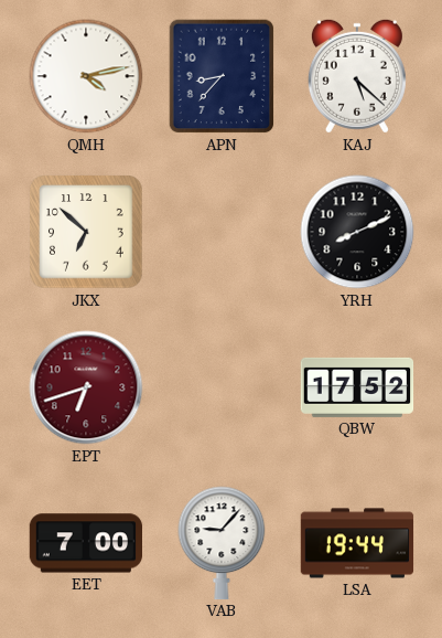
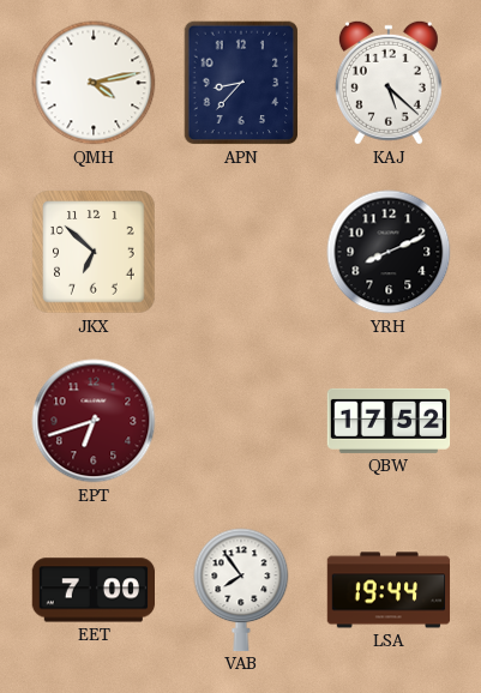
VAB: 9:07 -> 7:54
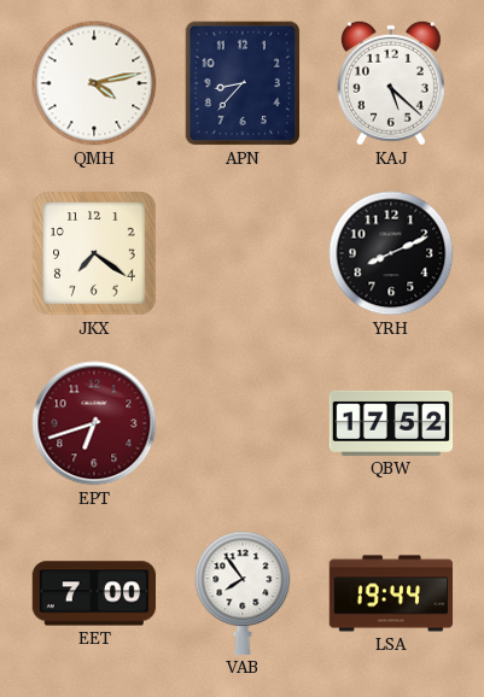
JKX: 6:52 -> 7:21
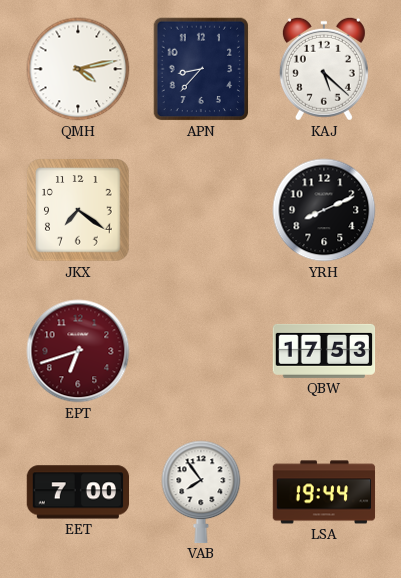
QBW: 17:52 -> 17:53
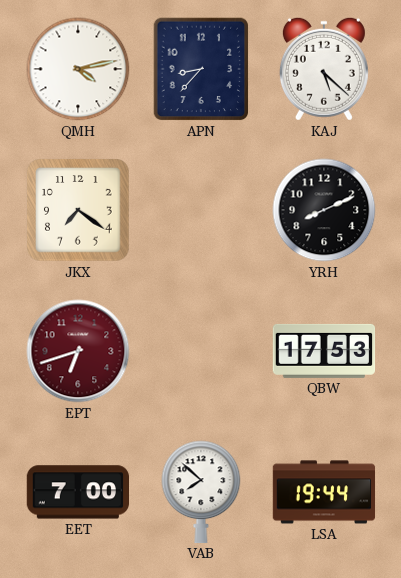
VAB: 7:54 -> 7:52
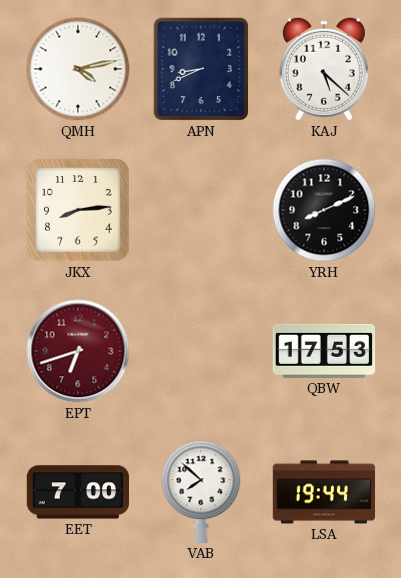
APN: 8:37 -> 8:41
JKX: 7:21 -> 8:14
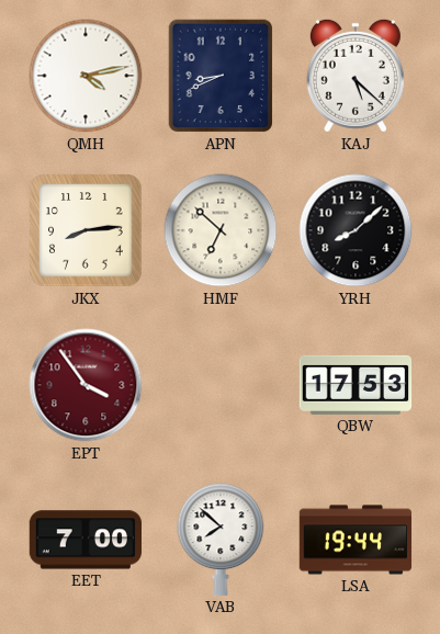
HMF: none -> 6:52
YRH: 8:11 -> 8:08
EPT: 6:42 -> 3:54
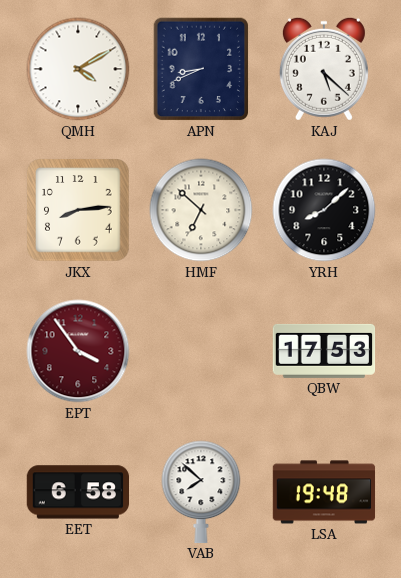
QMH: 4:13 -> 4:10
EET: 7:00 -> 6:58
LSA: 19:44 -> 19:48
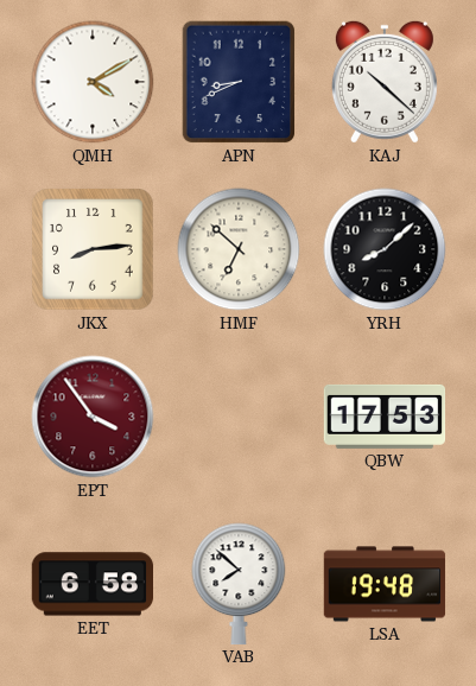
KAJ: 5:22 -> 10:22
